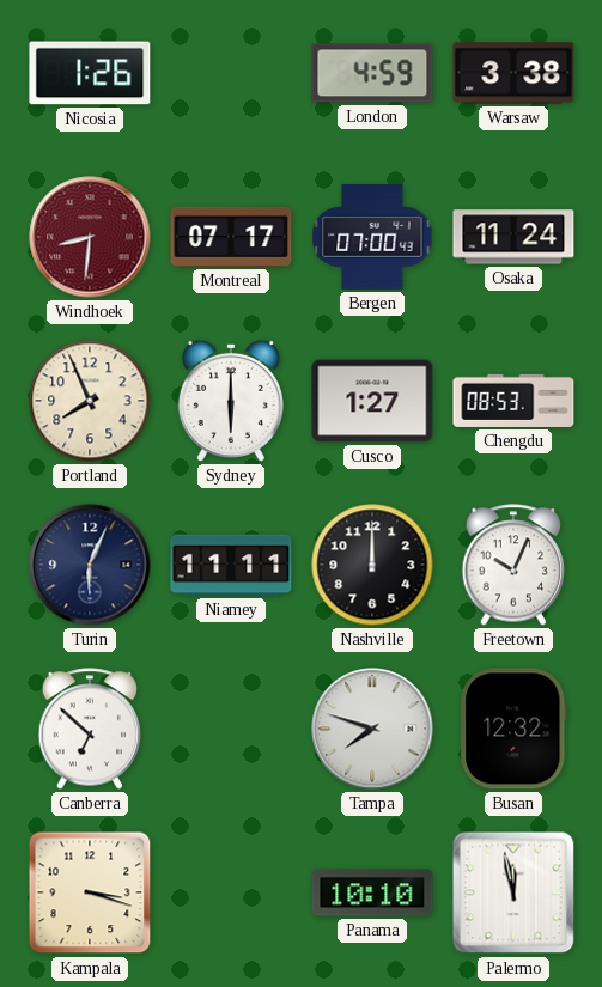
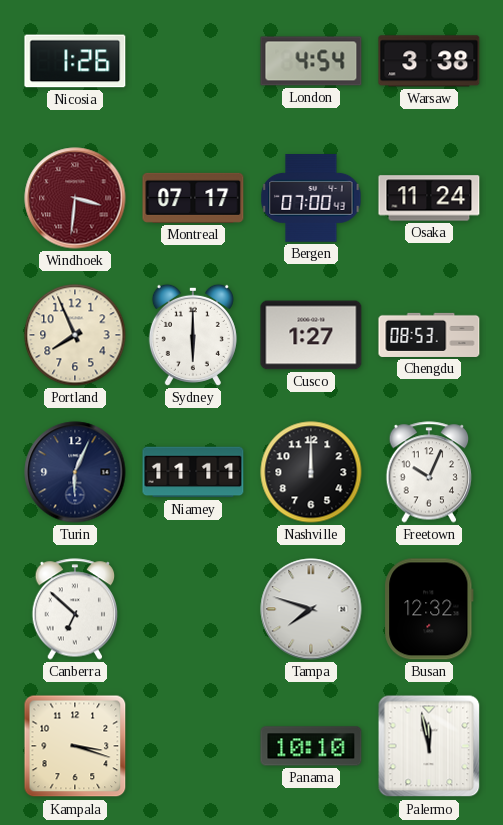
London: 4:59 -> 4:54
Windhoek: 8:31 -> 3:31
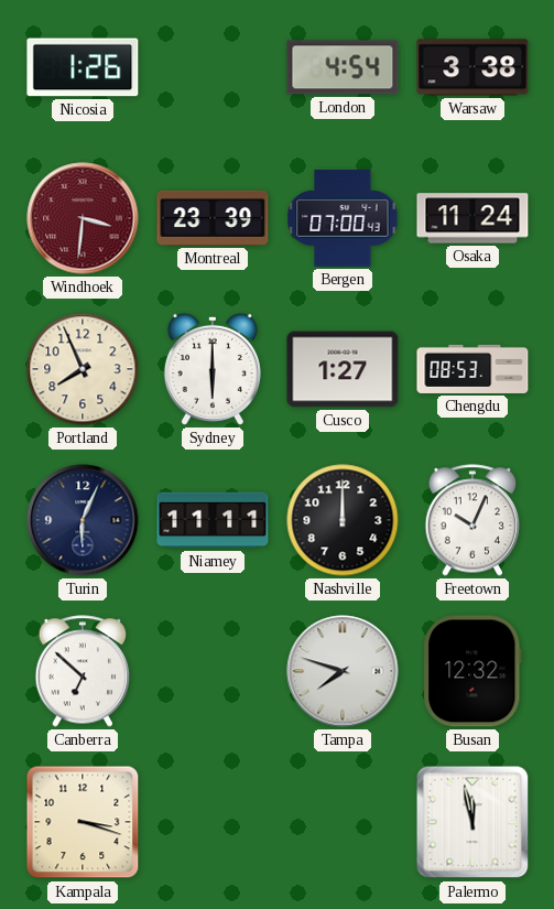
Montreal: 07:17 -> 23:39
Panama: 10:10 -> none
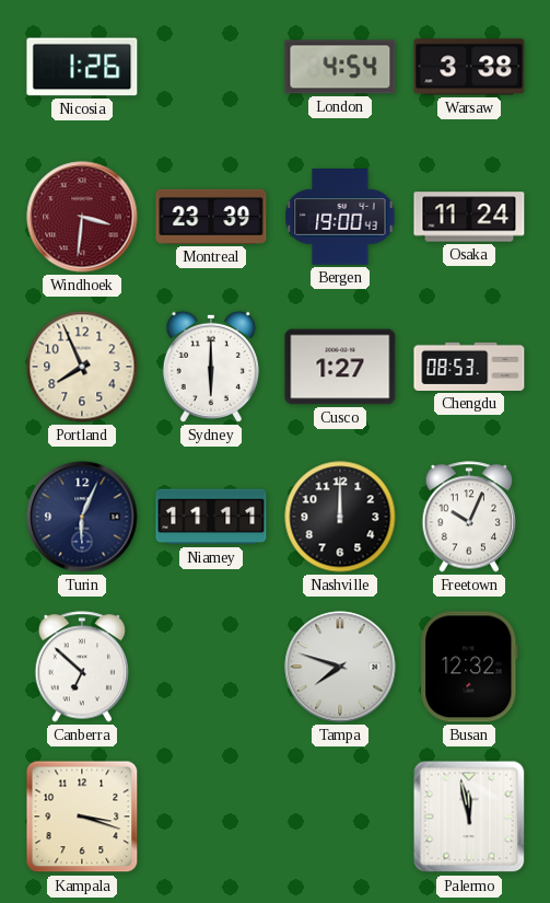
Bergen: 07:00 -> 19:00
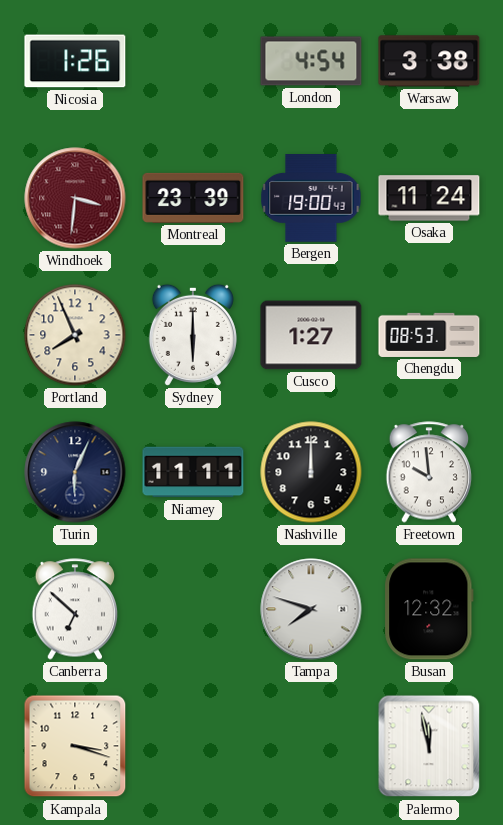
Freetown: 10:04 -> 9:59
